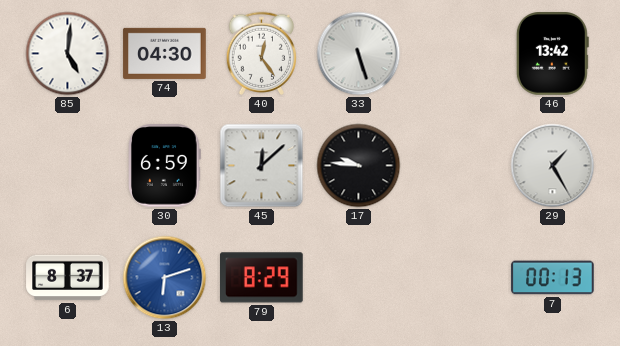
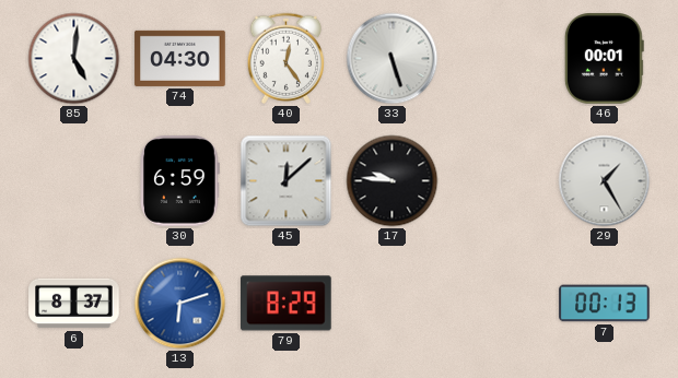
46: 13:42 -> 00:01
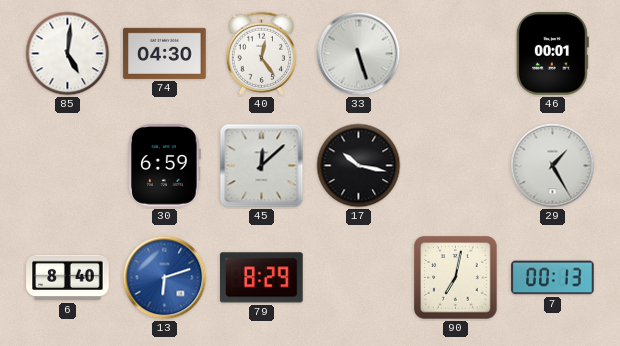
17: 9:46 -> 10:17
6: 8:37 -> 8:40
90: none -> 7:02
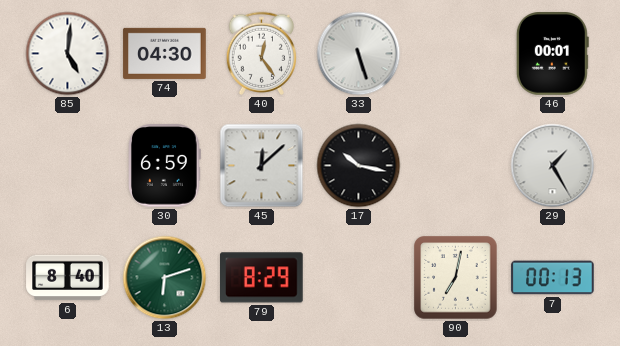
13 dial: blue -> green
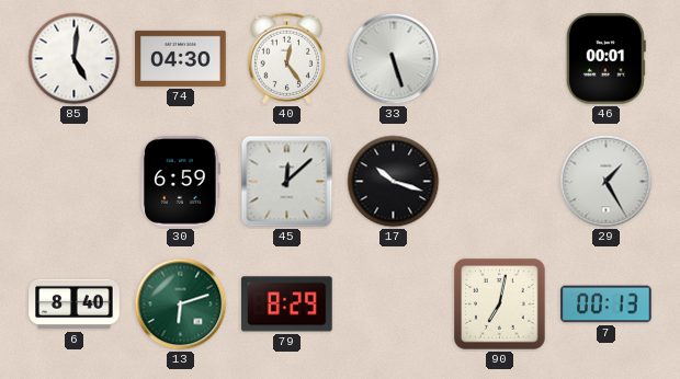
17: 10:17 -> 10:18
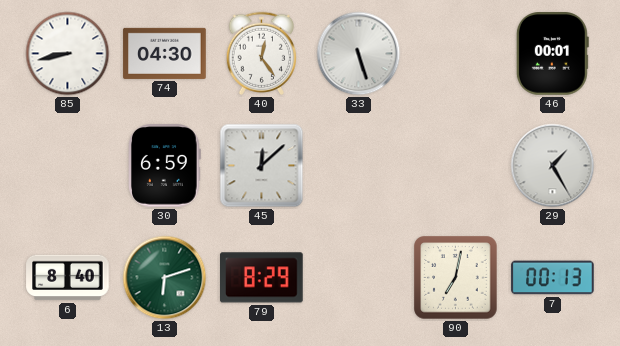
85: 5:01 -> 8:43
17: 10:18 -> none
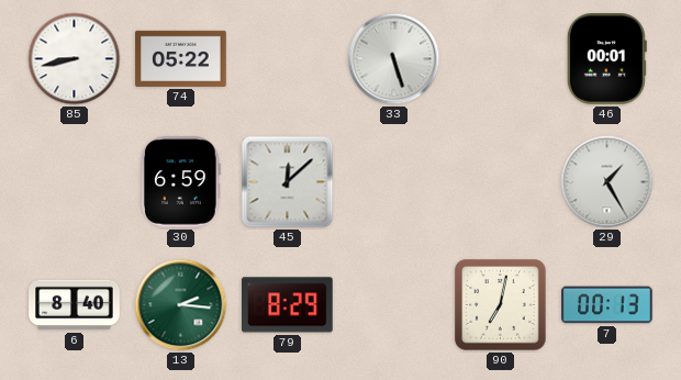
74: 04:30 -> 05:22
40: 12:24 -> none
13: 6:12 -> 2:16
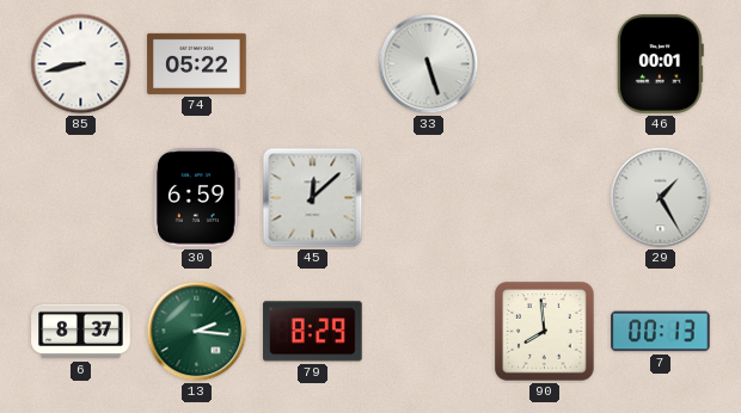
6: 8:40 -> 8:37
90: 7:02 -> 7:59
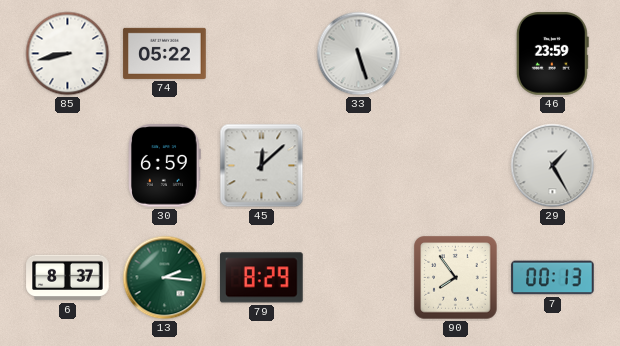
46: 00:01 -> 23:59
90: 7:59 -> 7:54
